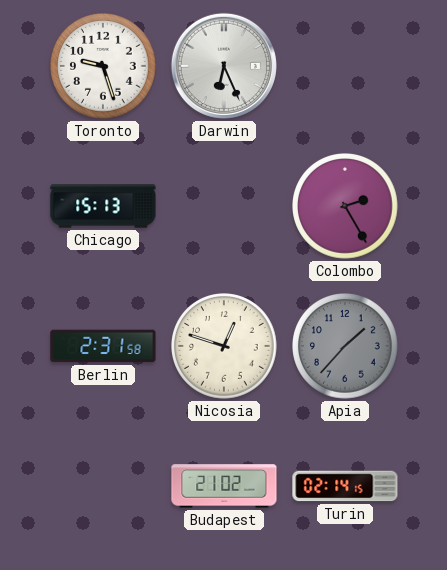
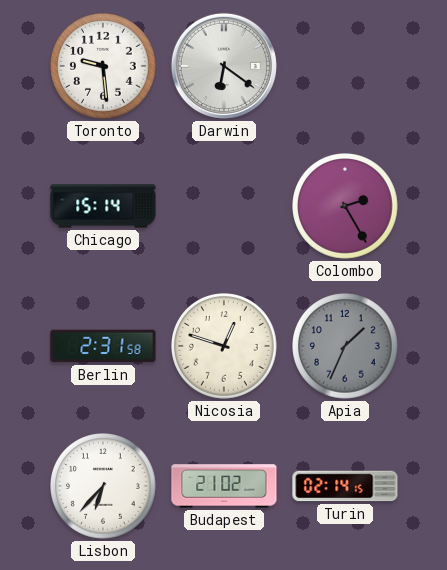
Toronto: 9:27 -> 9:29
Darwin: 6:26 -> 6:21
Chicago: 15:13 -> 15:14
Apia: 1:37 -> 1:34
Lisbon: none -> 6:37
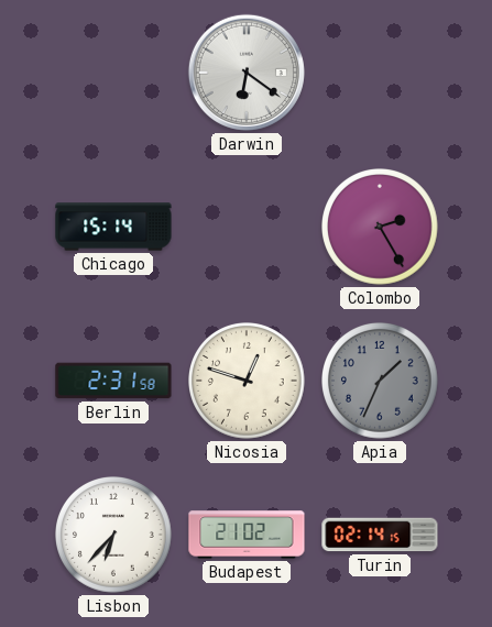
Toronto: 9:29 -> none
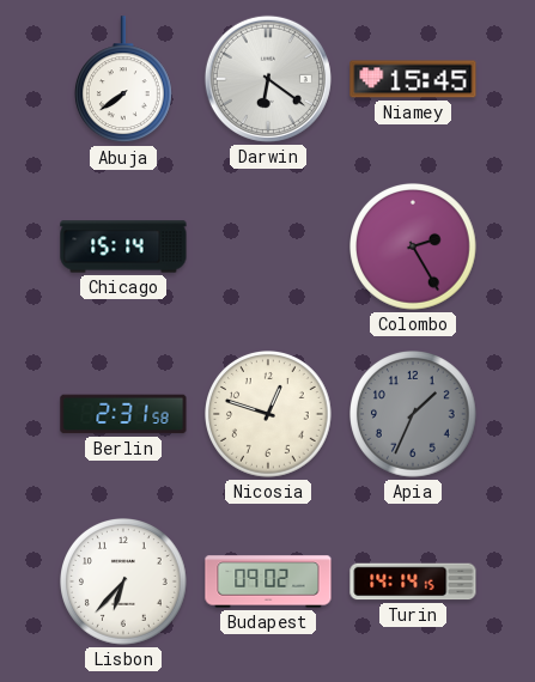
Abuja: none -> 7:39
Niamey: none -> 15:45
Budapest: 21:02 -> 09:02
Turin: 02:14 -> 14:14
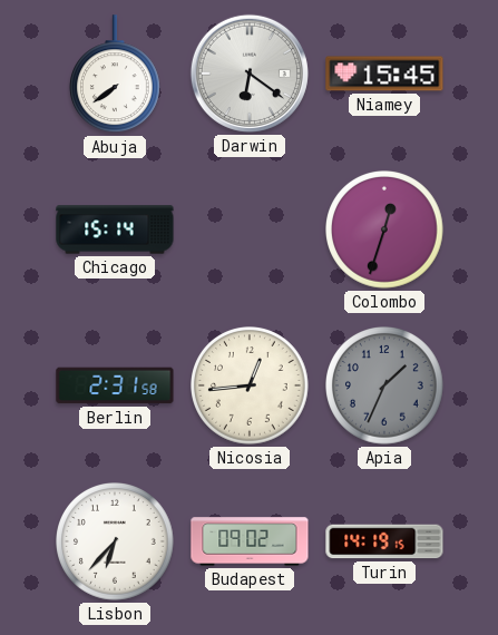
Colombo: 2:25 -> 12:33
Nicosia: 12:48 -> 12:44
Turin: 14:14 -> 14:19
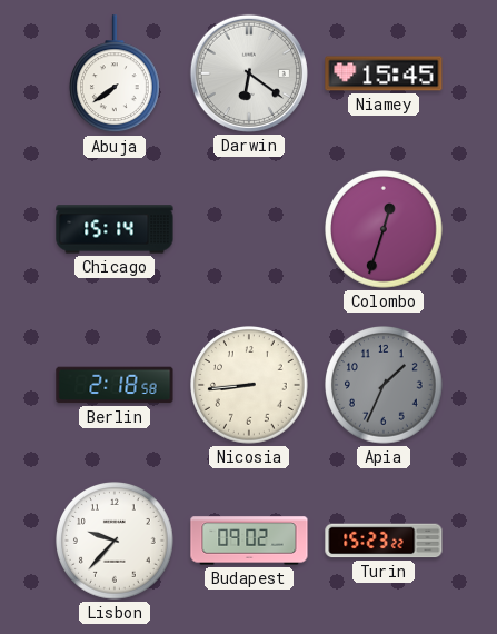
Berlin: 2:31 -> 2:18
Nicosia: 12:44 -> 8:44
Lisbon: 6:37 -> 9:37
Turin: 14:19 -> 15:23
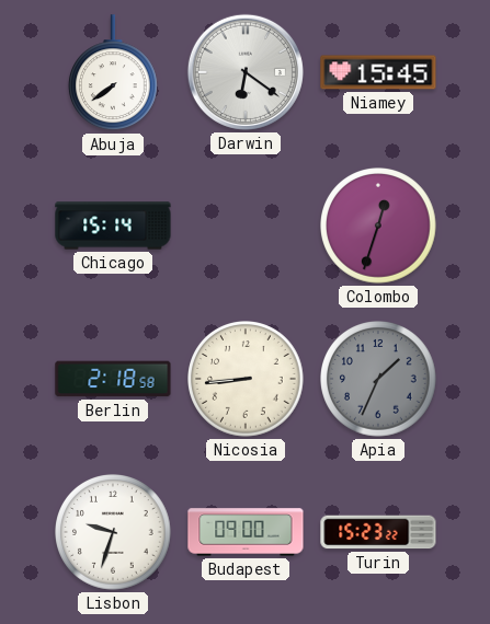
Lisbon: 9:37 -> 9:33
Budapest: 09:02 -> 09:00
